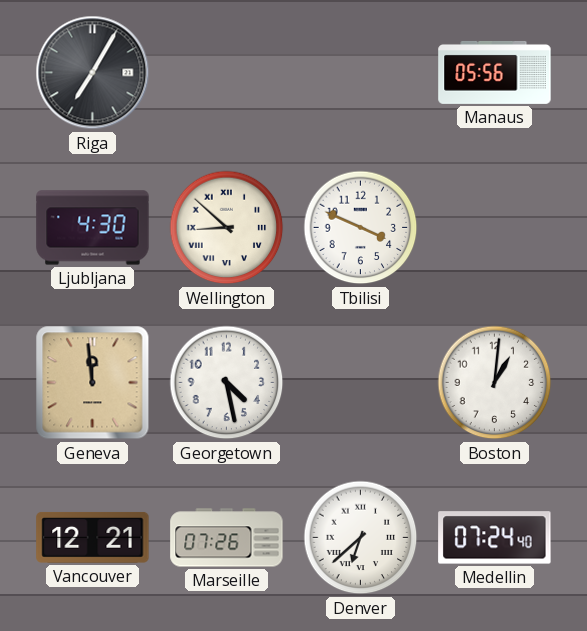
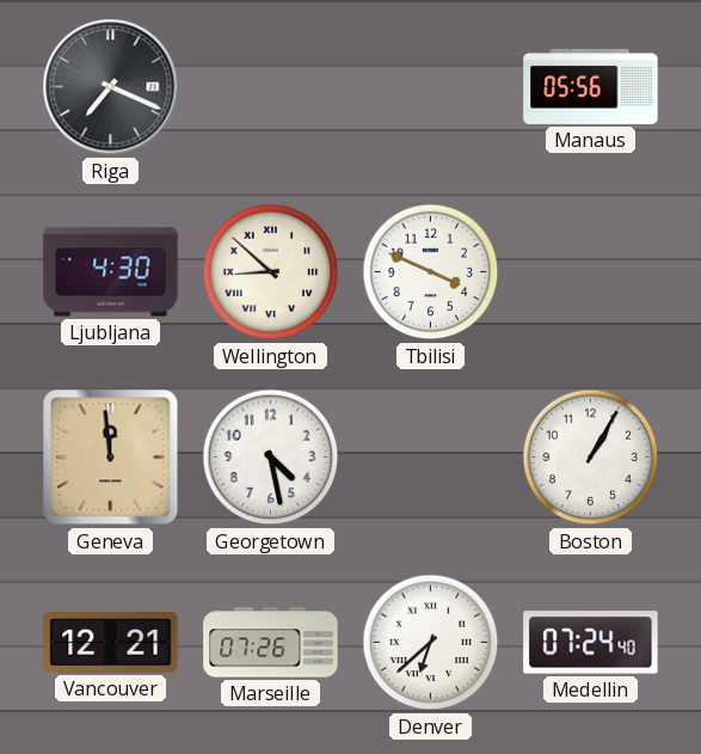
Riga: 7:05 -> 7:19
Boston: 1:01 -> 1:05
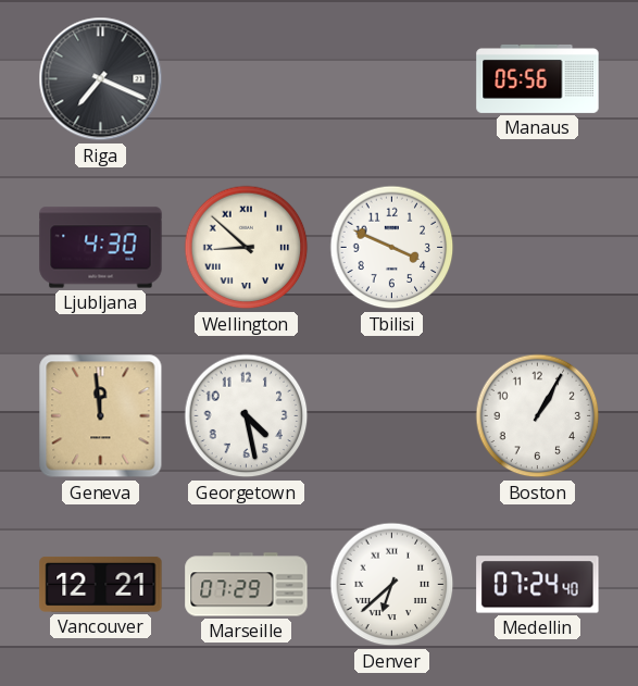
Marseille: 07:26 -> 07:29
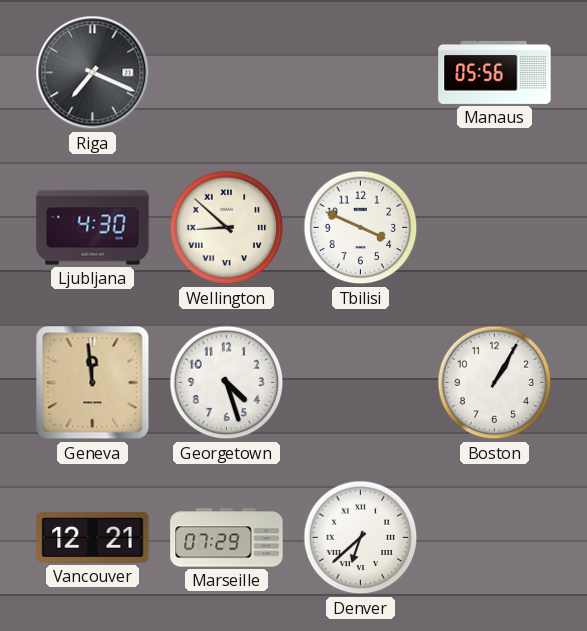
Georgetown: 4:28 -> 4:27
Medellin: 07:24 -> none
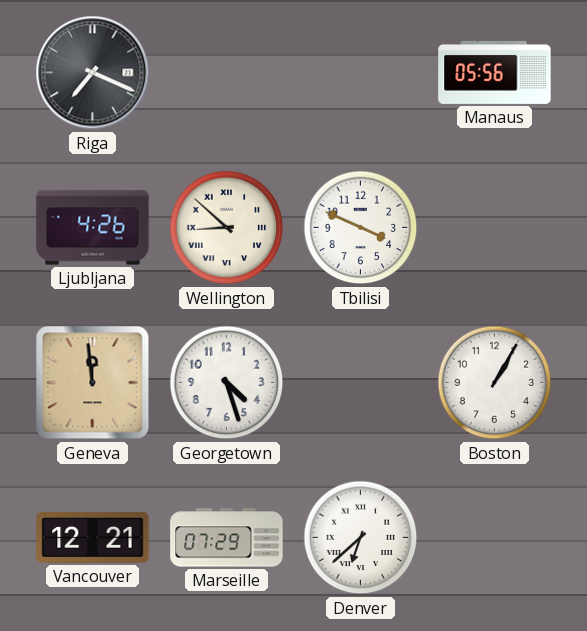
Ljubljana: 4:30 -> 4:26
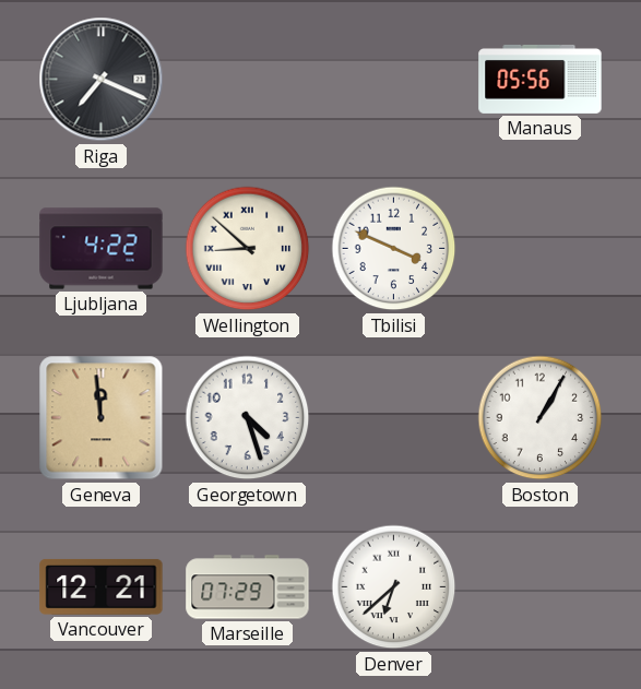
Ljubljana: 4:26 -> 4:22
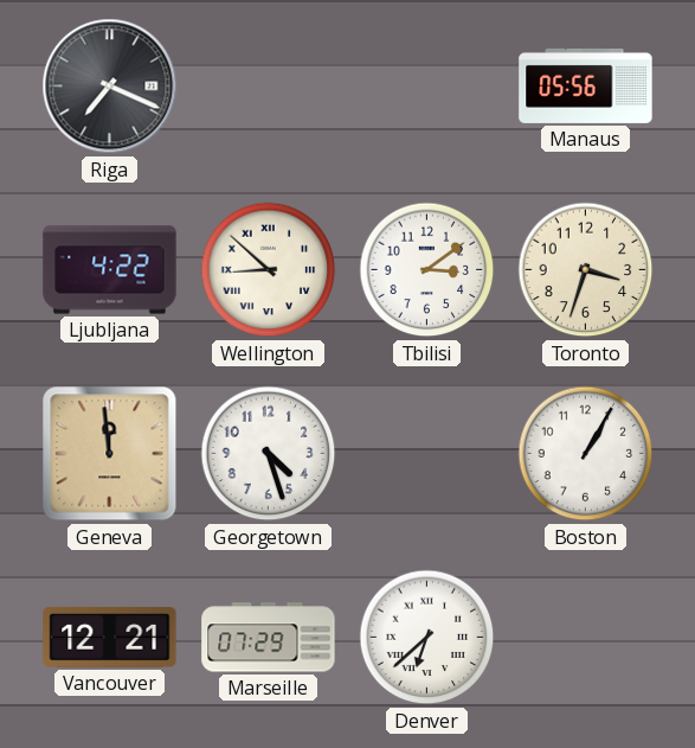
Tbilisi: 3:49 -> 3:09
Toronto: none -> 3:33
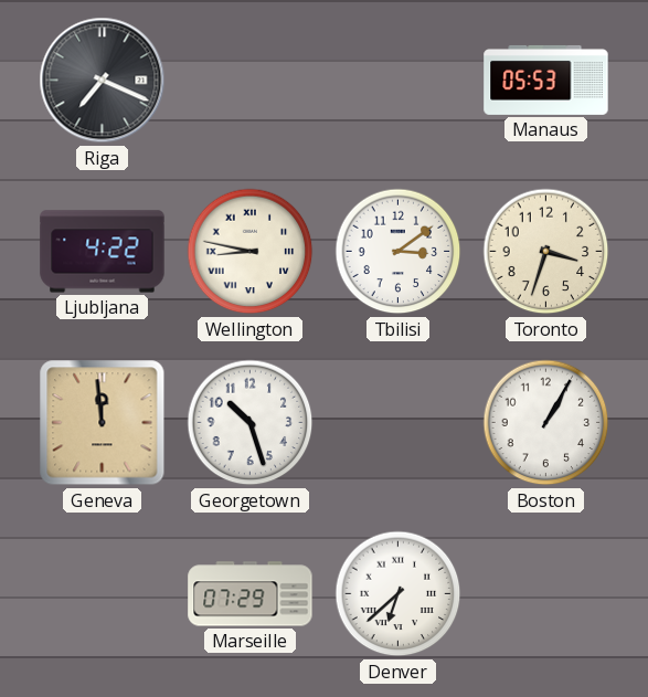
Manaus: 05:56 -> 05:53
Wellington: 8:52 -> 8:47
Georgetown: 4:27 -> 10:27
Vancouver: 12:21 -> none
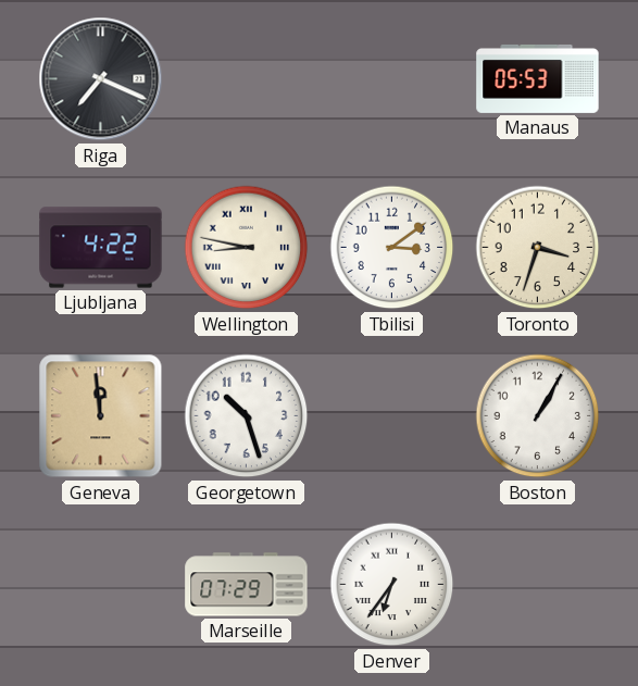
Denver: 6:38 -> 6:36
